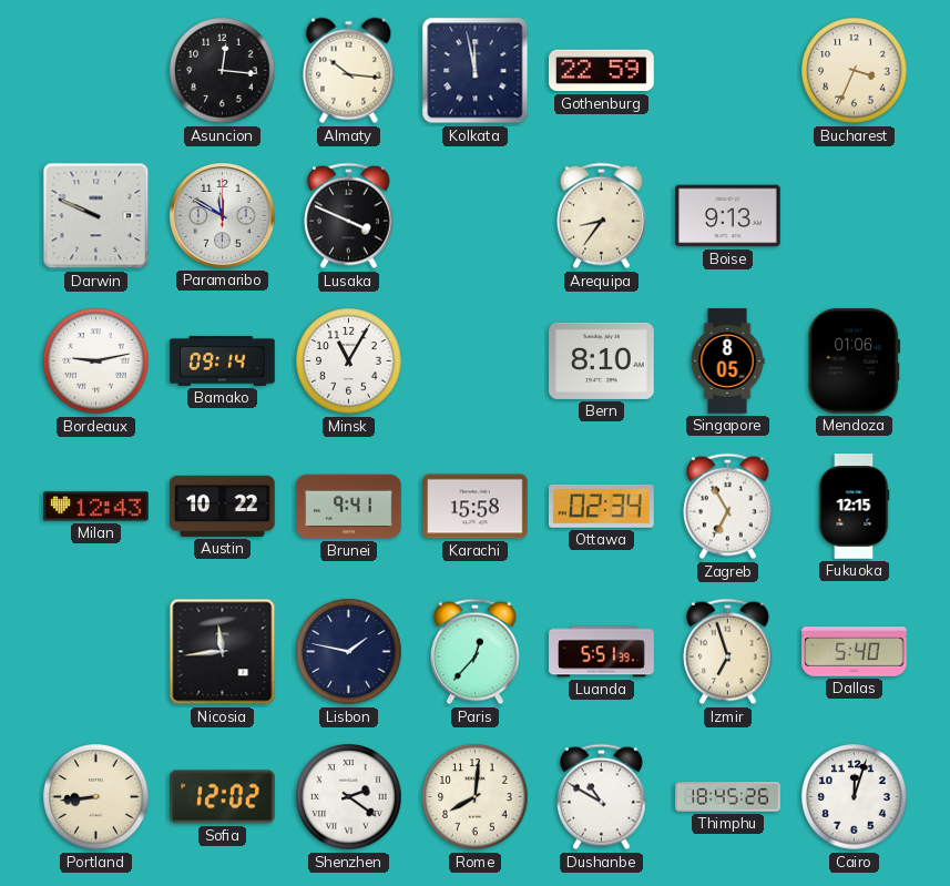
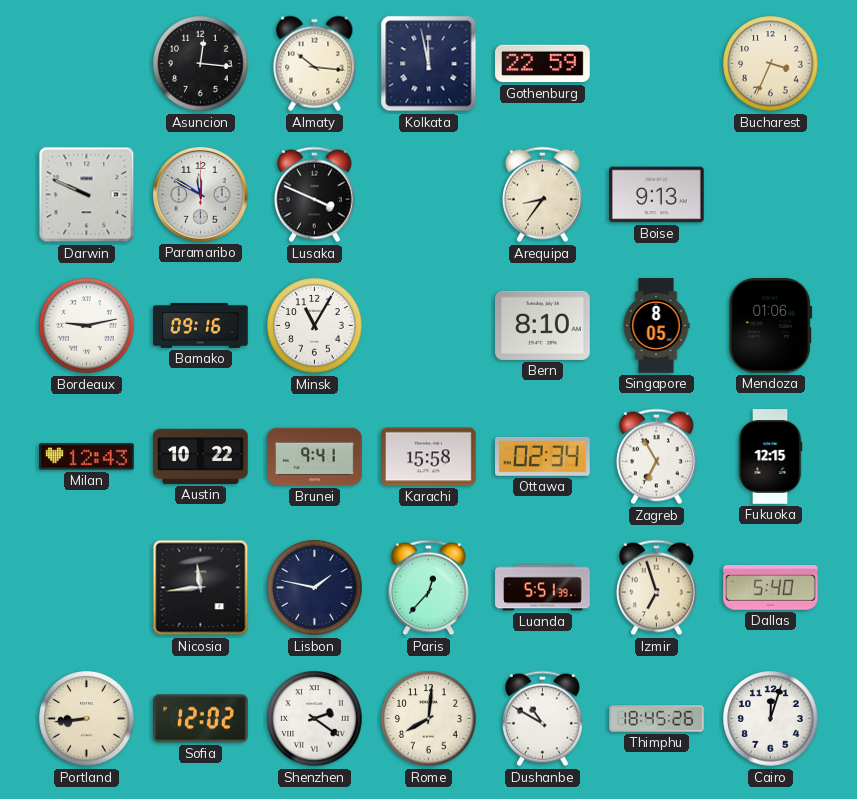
Bamako: 09:14 -> 09:16
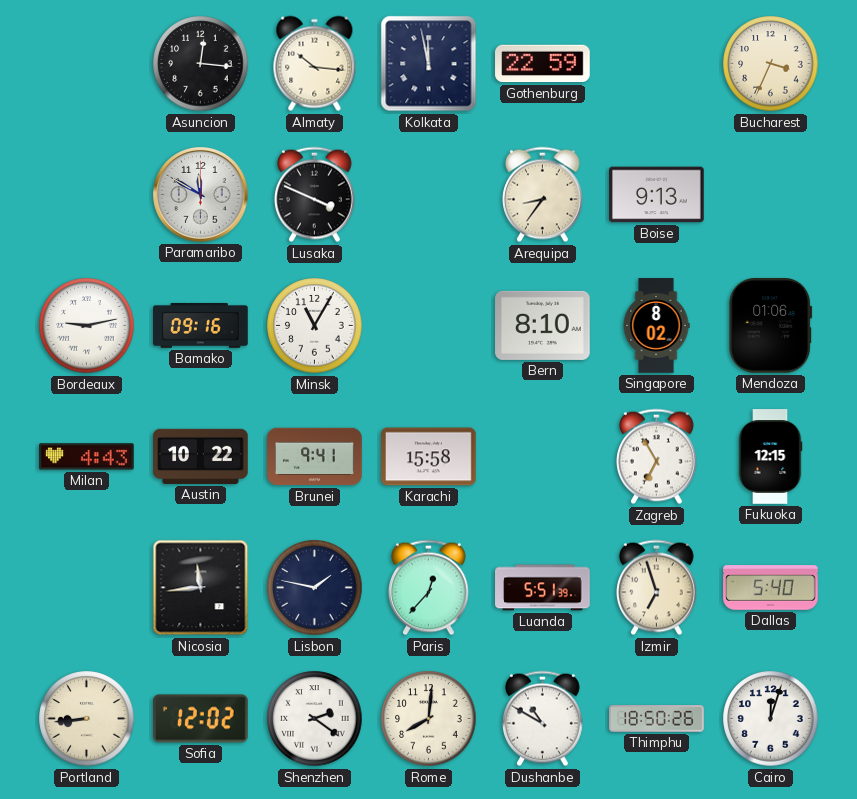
Darwin: 9:49 -> none
Singapore: 8:05 -> 8:02
Milan: 12:43 -> 4:43
Ottawa: 02:34 -> none
Thimphu: 18:45 -> 18:50
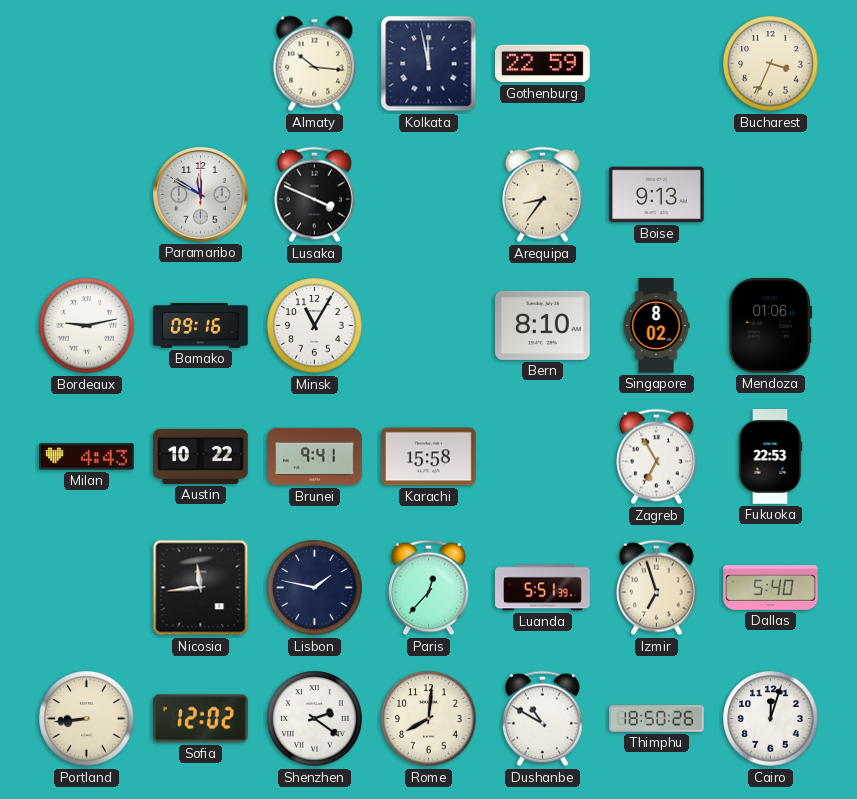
Asuncion: 12:16 -> none
Fukuoka: 12:15 -> 22:53
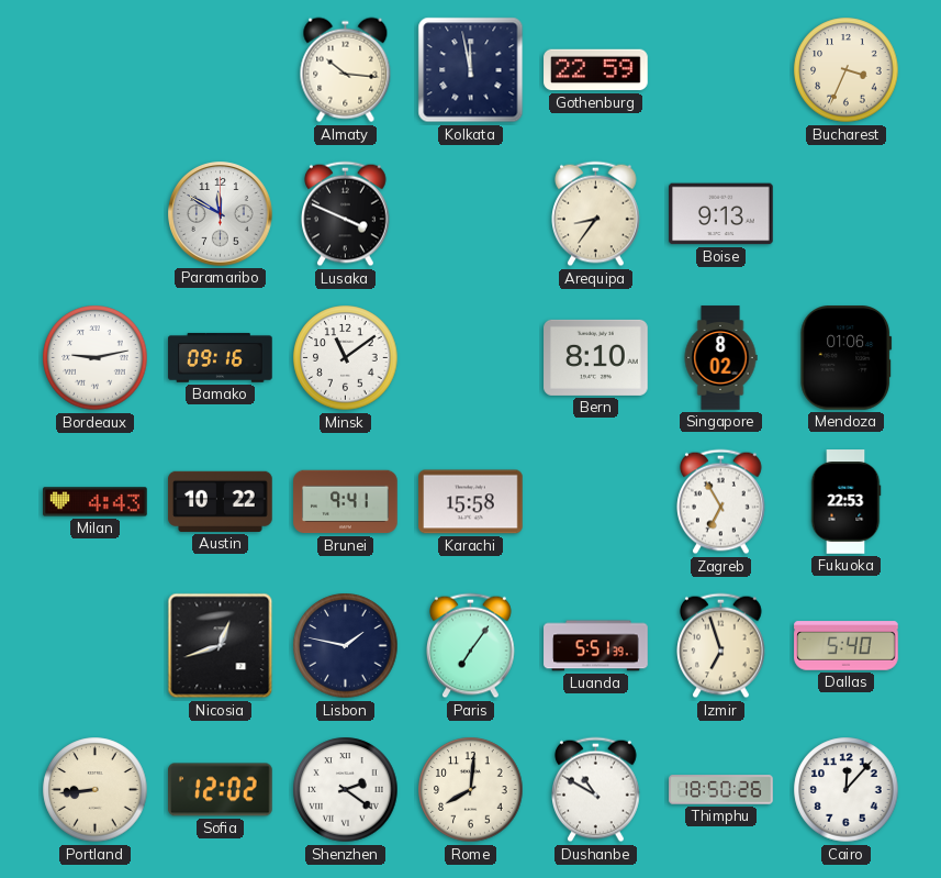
Minsk: 11:05 -> 11:09
Nicosia: 11:44 -> 12:42
Paris: 12:37 -> 7:06
Cairo: 12:03 -> 12:07
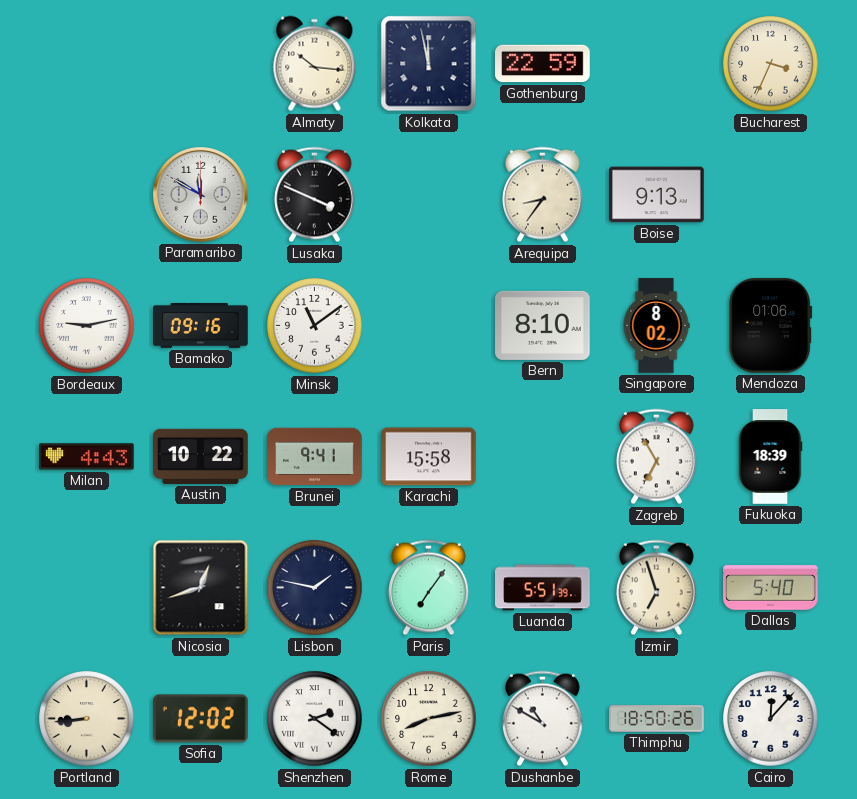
Fukuoka: 22:53 -> 18:39
Rome: 8:01 -> 8:13
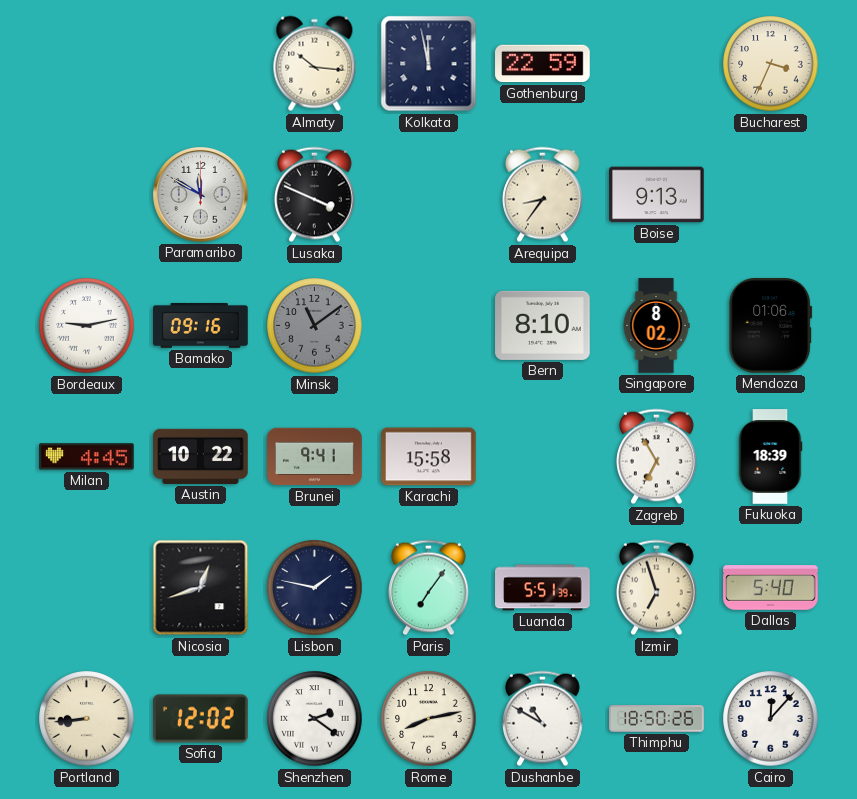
Minsk dial: white -> grey
Milan: 4:43 -> 4:45
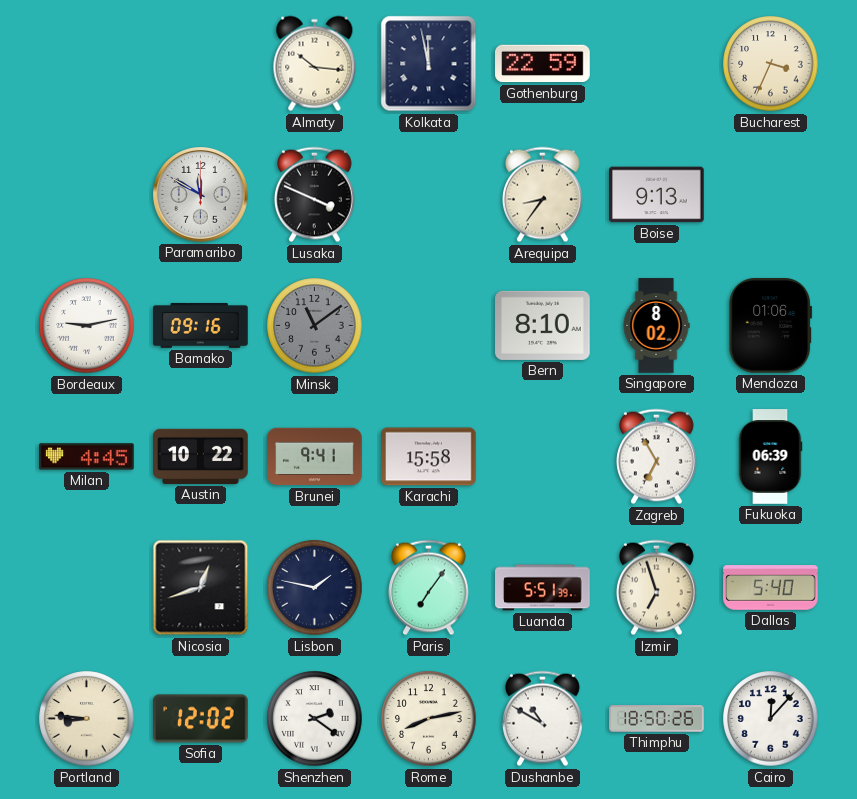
Fukuoka: 18:39 -> 06:39
Portland: 8:44 -> 8:46
